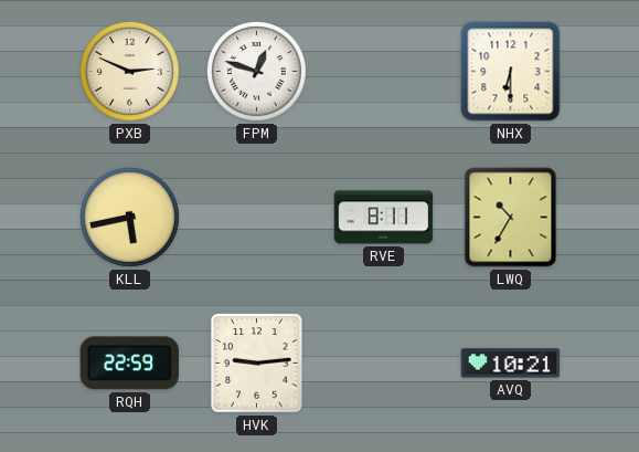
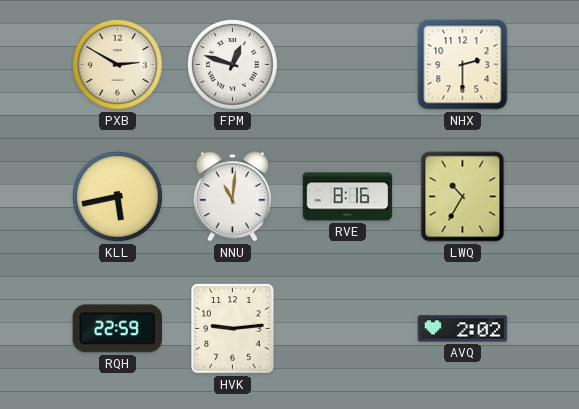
PXB: 2:49 -> 2:50
NHX: 6:30 -> 2:30
NNU: none -> 11:01
RVE: 8:11 -> 8:16
AVQ: 10:21 -> 2:02
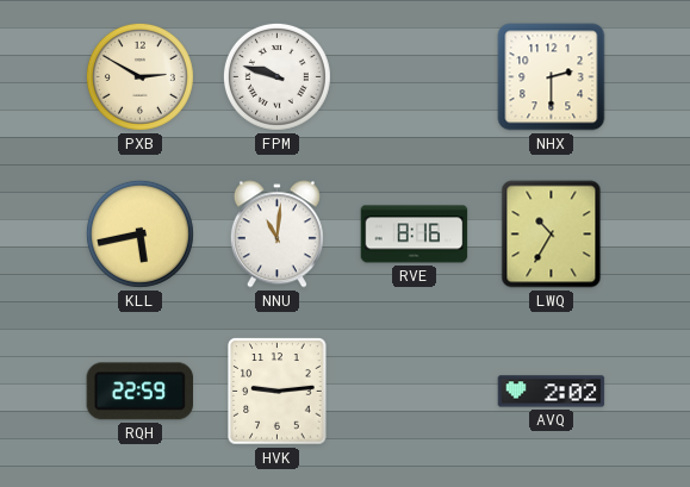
FPM: 12:48 -> 9:48
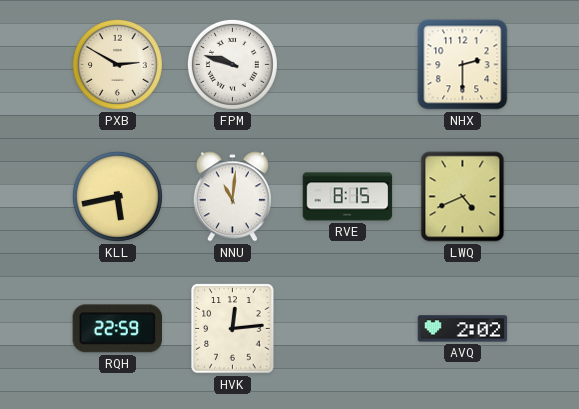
RVE: 8:16 -> 8:15
LWQ: 10:35 -> 4:41
HVK: 9:14 -> 12:14
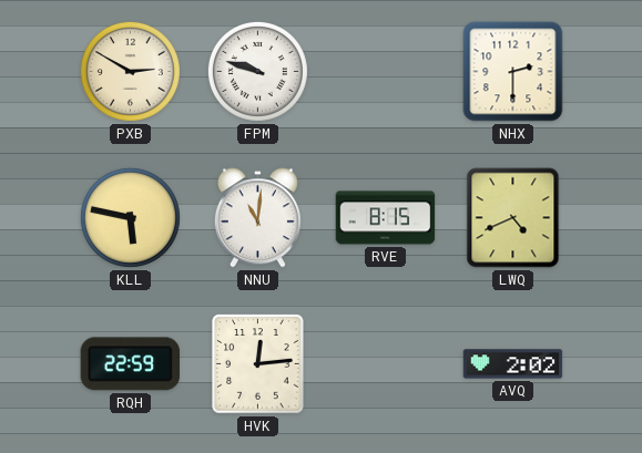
KLL: 5:43 -> 5:47
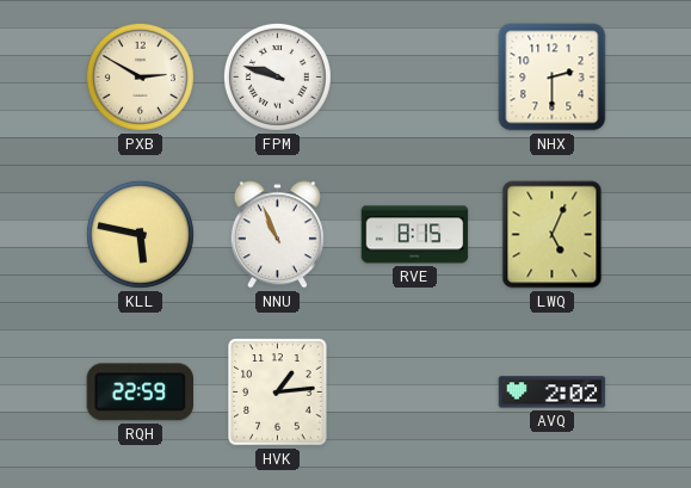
NNU: 11:01 -> 10:56
LWQ: 4:41 -> 5:04
HVK: 12:14 -> 1:14
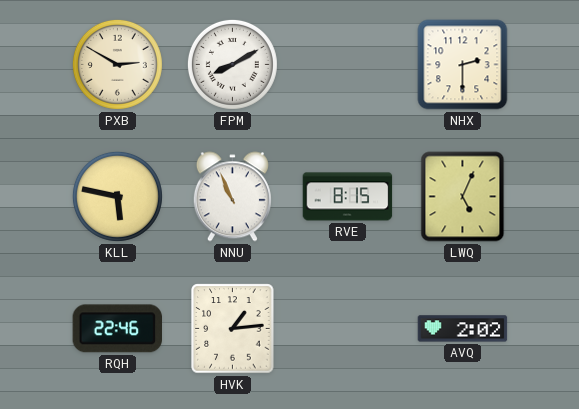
FPM: 9:48 -> 8:10
RQH: 22:59 -> 22:46
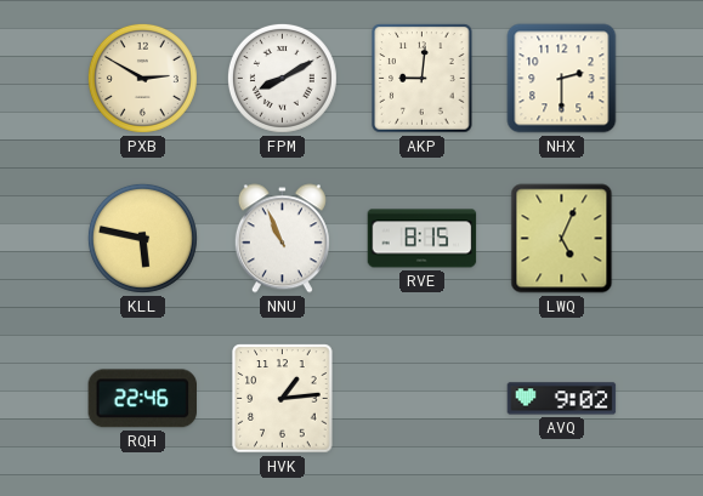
AKP: none -> 9:01
AVQ: 2:02 -> 9:02
